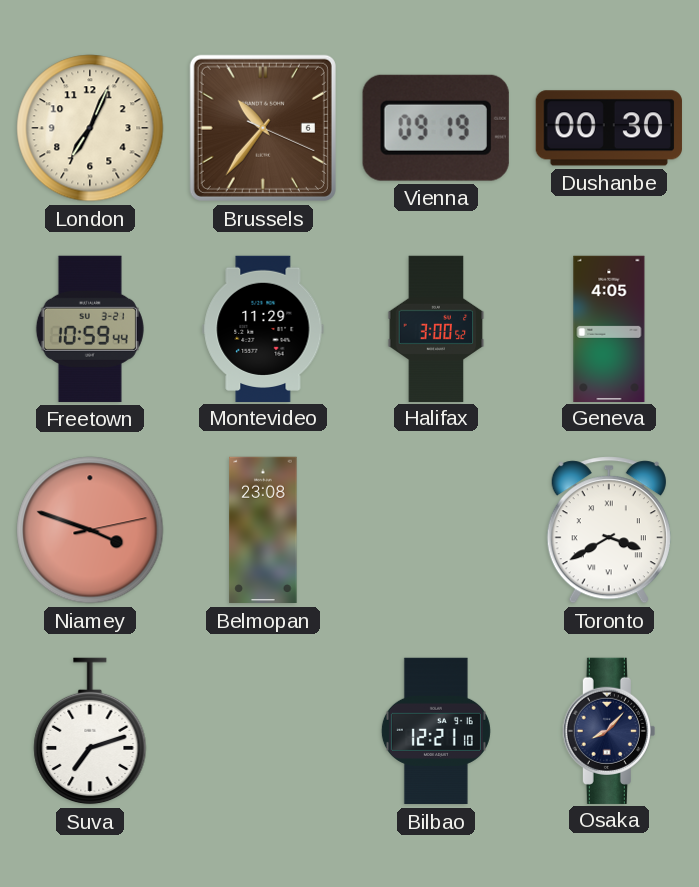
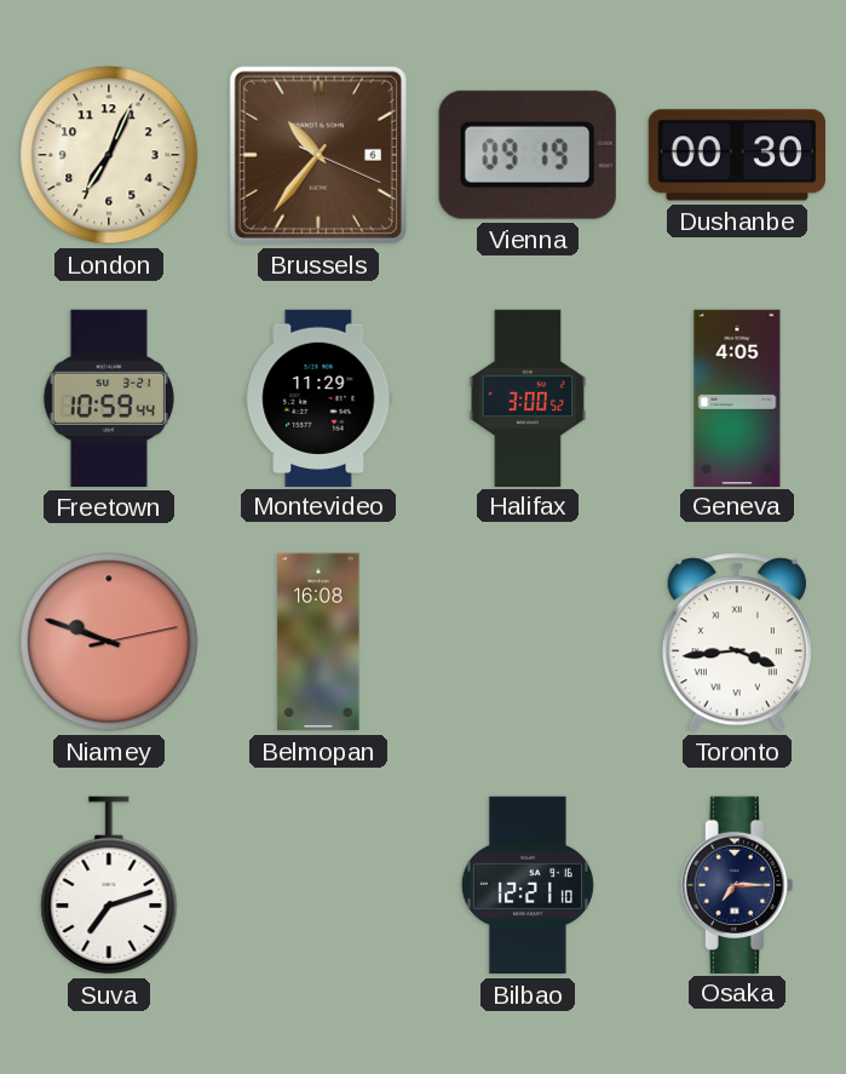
Niamey: 3:48 -> 9:48
Belmopan: 23:08 -> 16:08
Toronto: 3:40 -> 3:44
Osaka: 8:07 -> 7:15
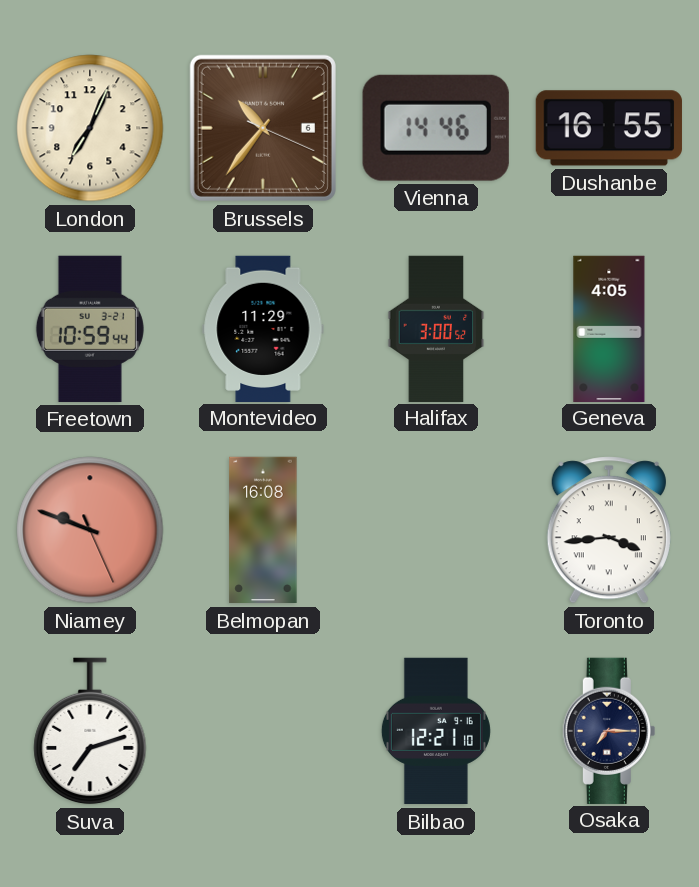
Vienna: 09:19 -> 14:46
Dushanbe: 00:30 -> 16:55
Niamey: 9:48:13 -> 9:48:26
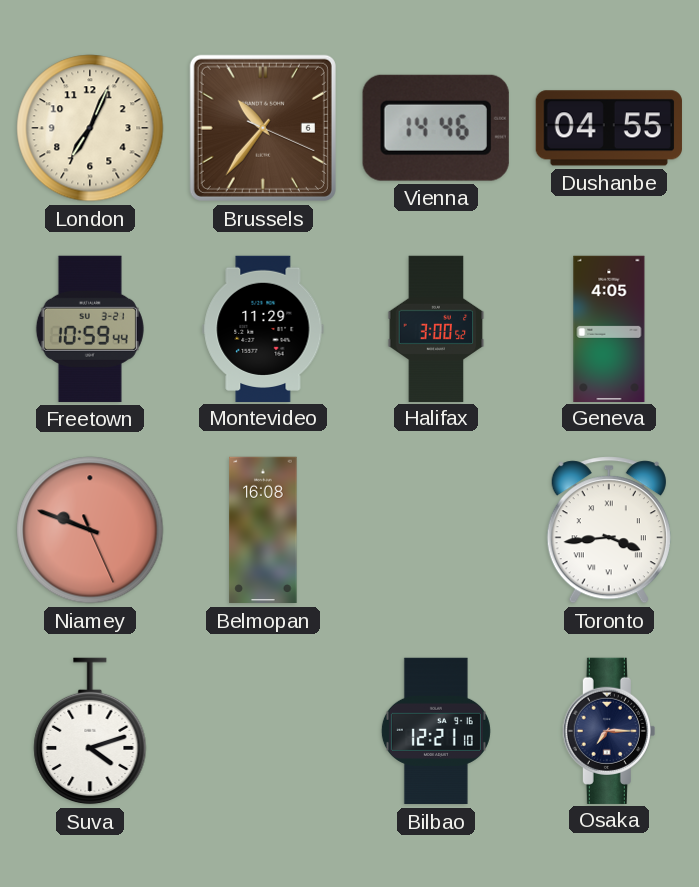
Dushanbe: 16:55 -> 04:55
Suva: 7:12 -> 4:12
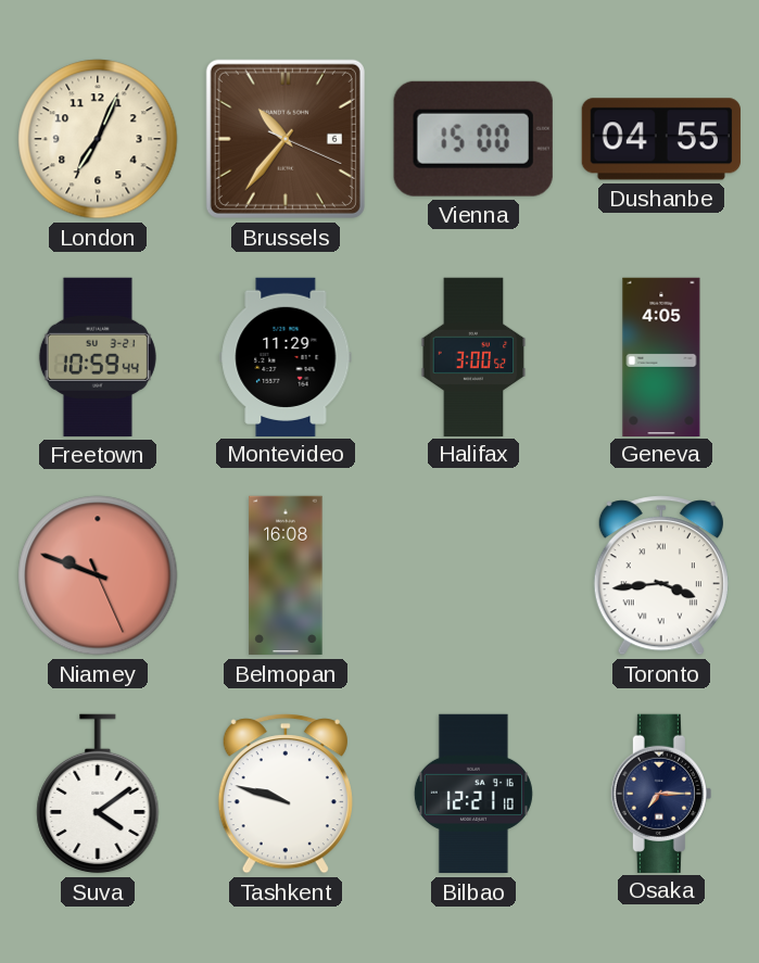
Vienna: 14:46 -> 15:00
Suva: 4:12 -> 4:09
Tashkent: none -> 9:48
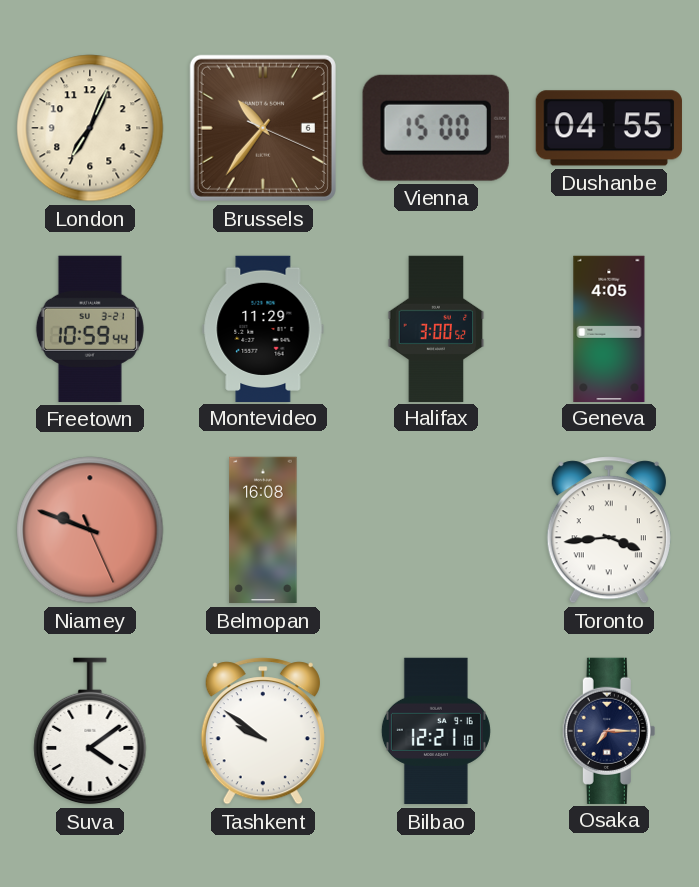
Tashkent: 9:48 -> 9:51
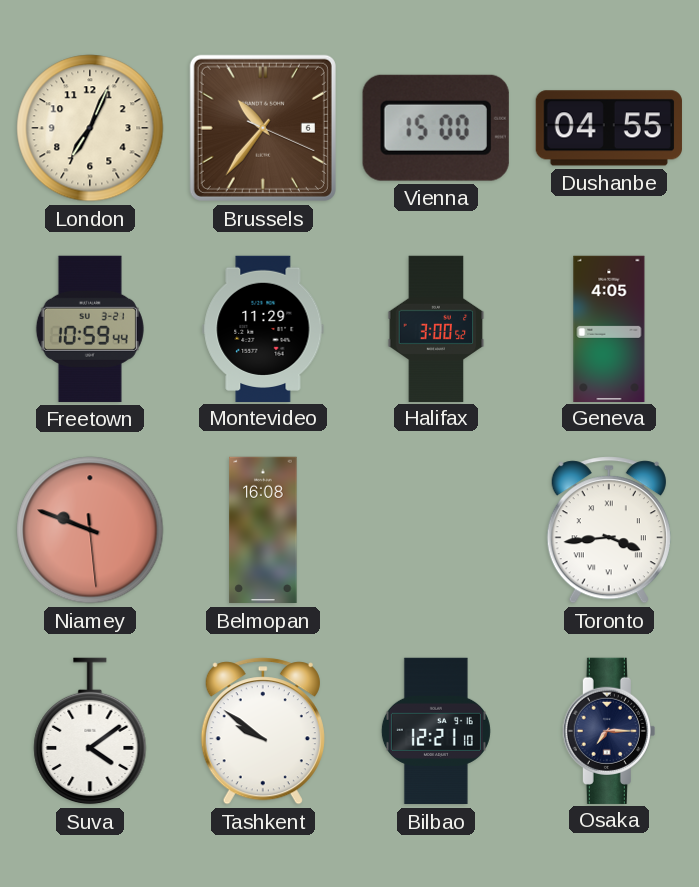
Niamey: 9:48:26 -> 9:48:29
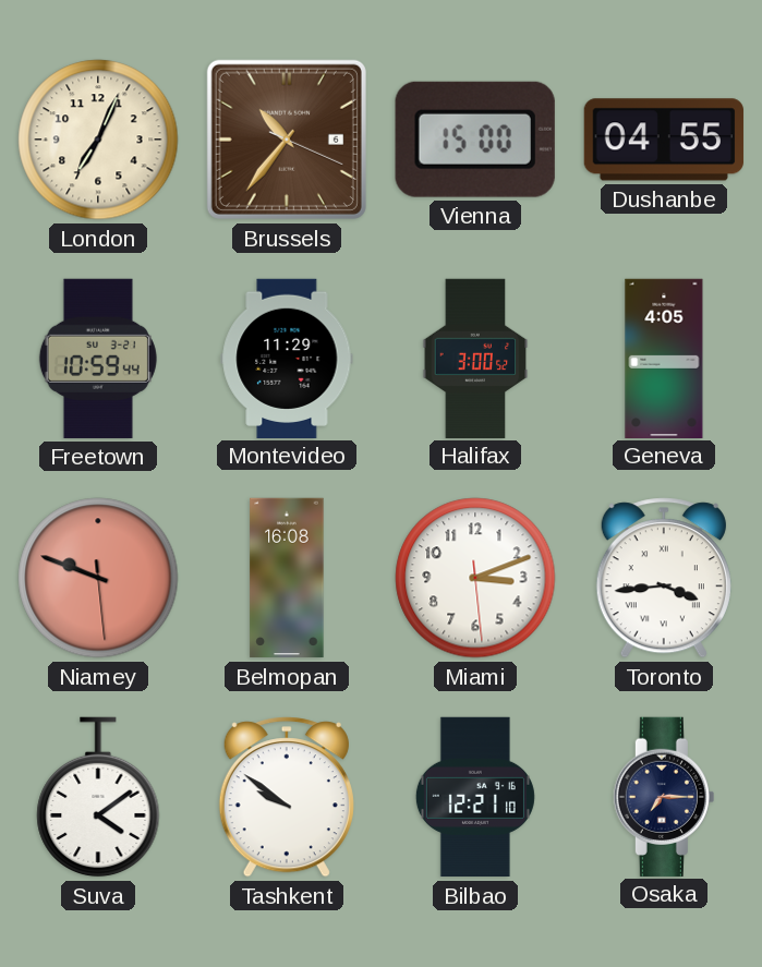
Miami: none -> 3:11
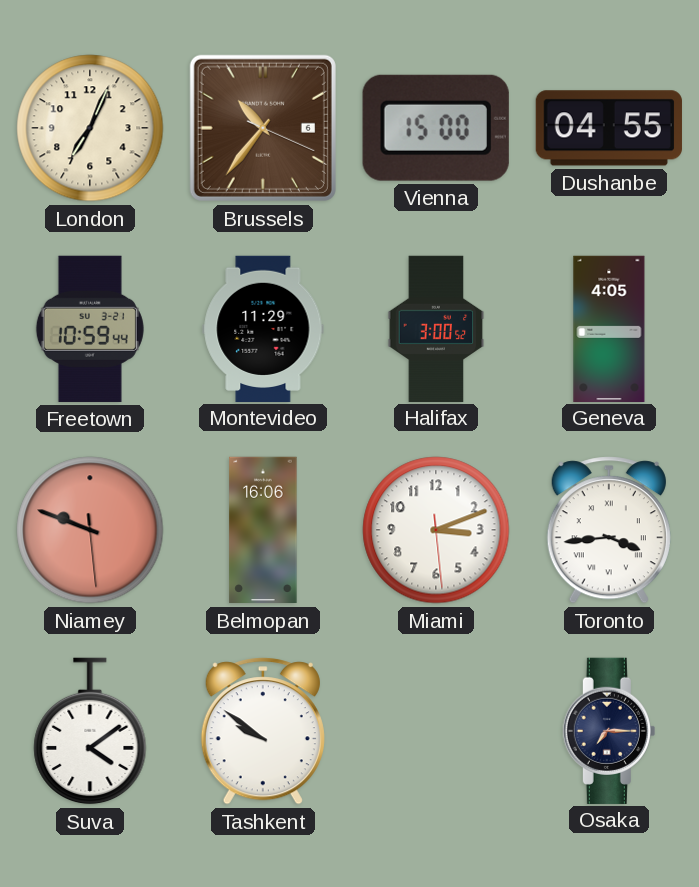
Belmopan: 16:08 -> 16:06
Bilbao: 12:21 -> none
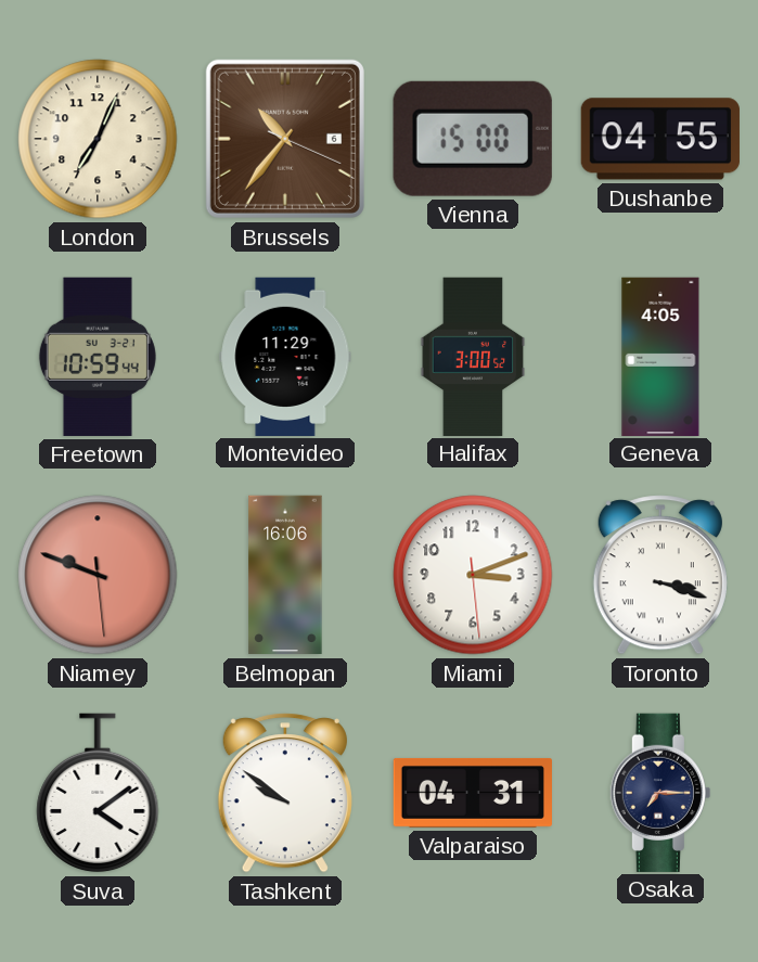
Toronto: 3:44 -> 3:18
Valparaiso: none -> 04:31
